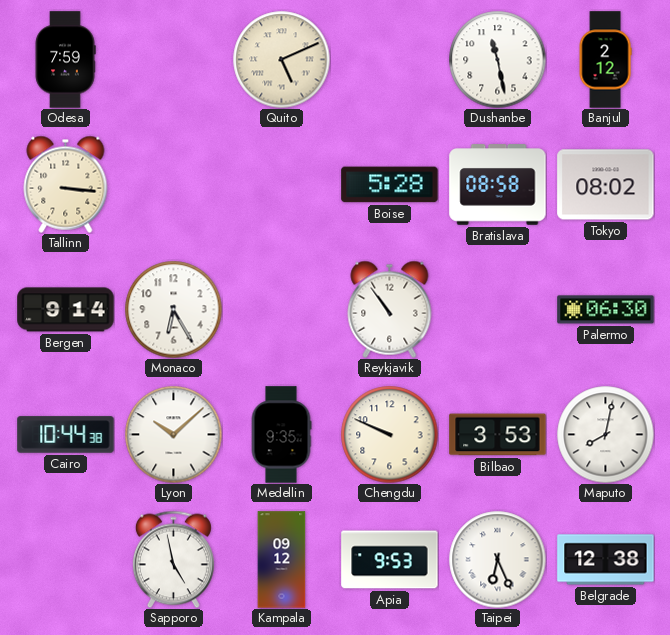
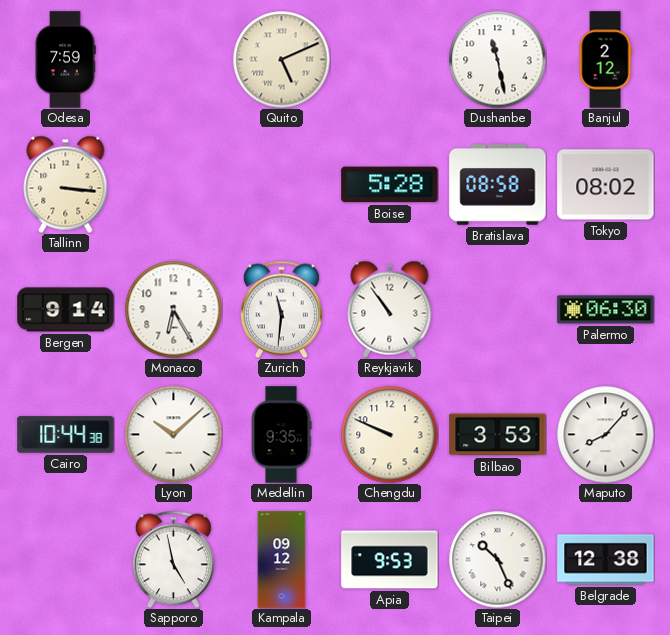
Zurich: none -> 11:31
Maputo: 8:02 -> 8:07
Taipei: 6:26 -> 10:26
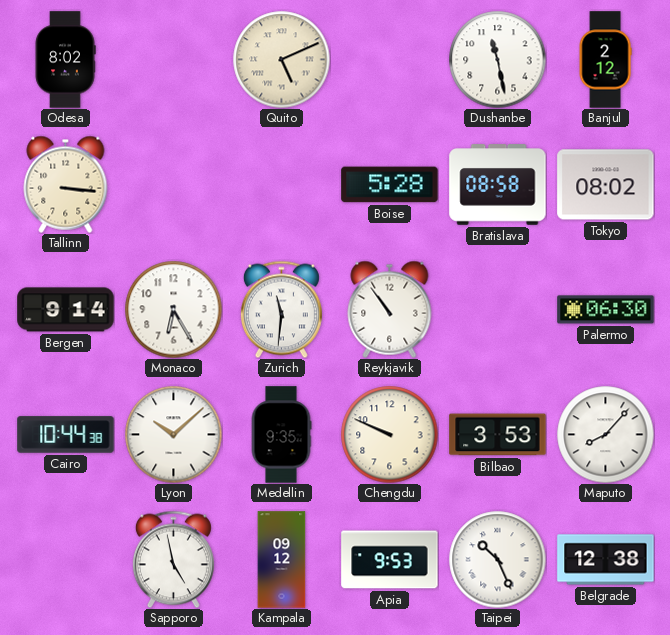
Odesa: 7:59 -> 8:02
